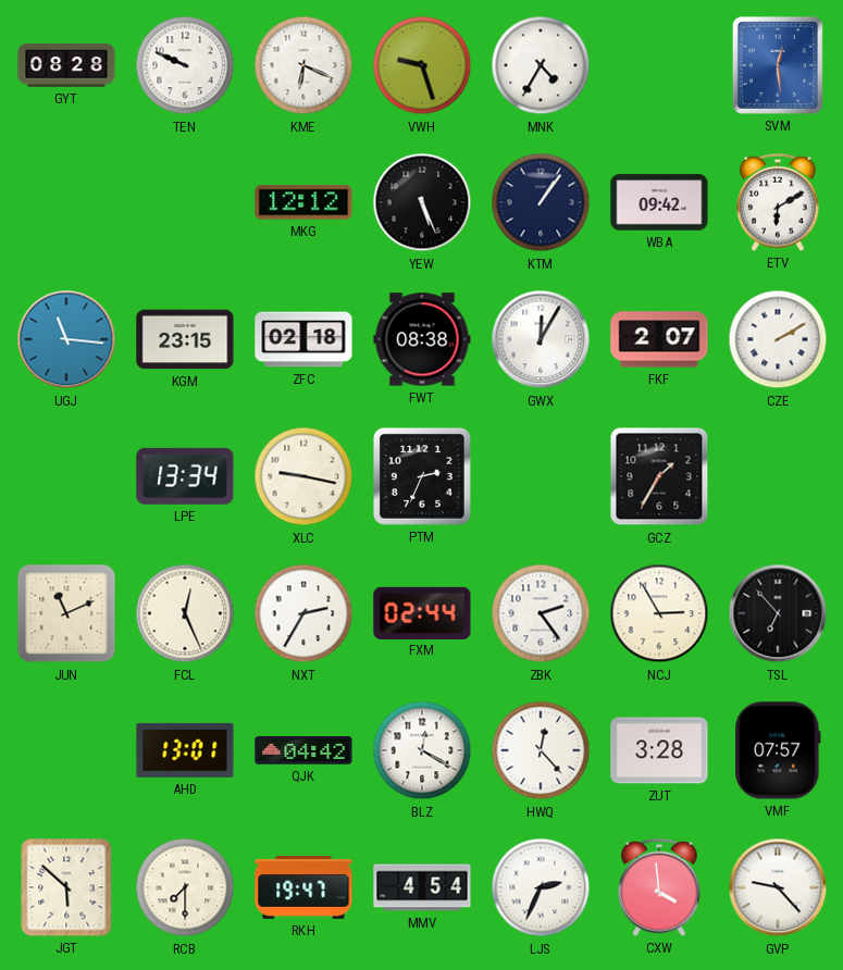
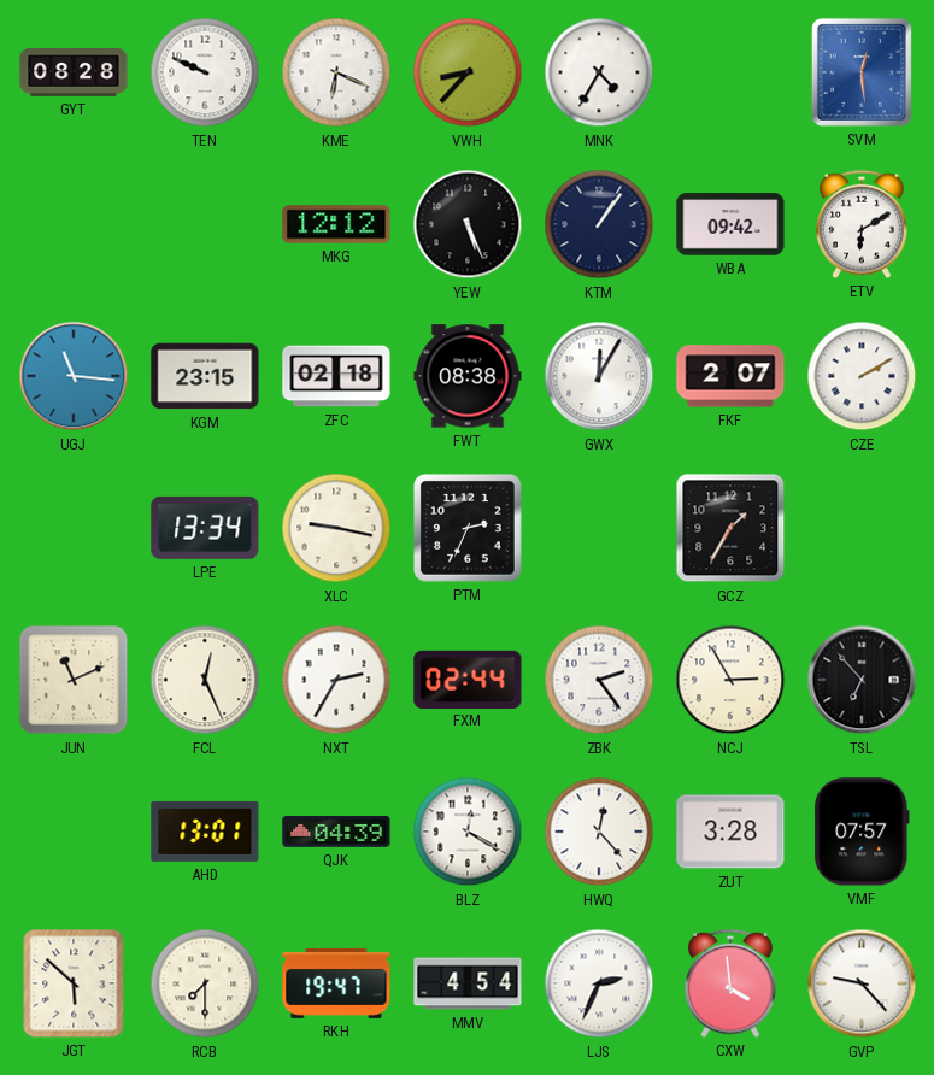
VWH: 9:27 -> 8:37
QJK: 04:42 -> 04:39
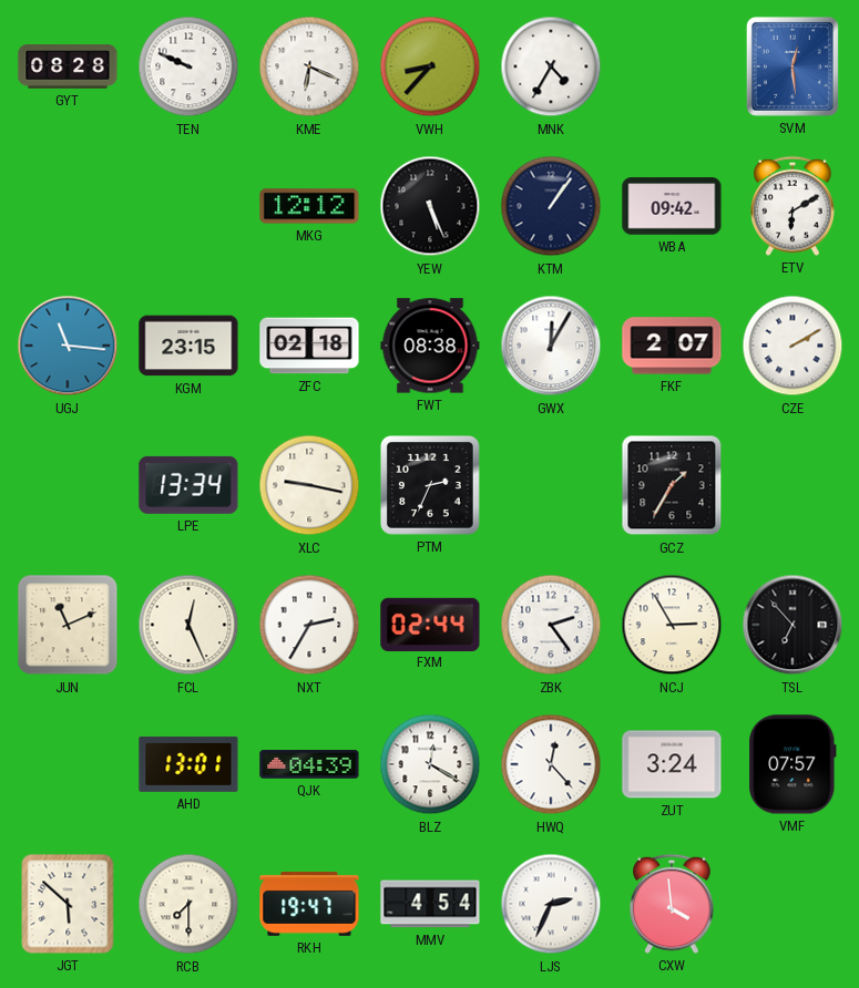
ZUT: 3:28 -> 3:24
GVP: 9:23 -> none
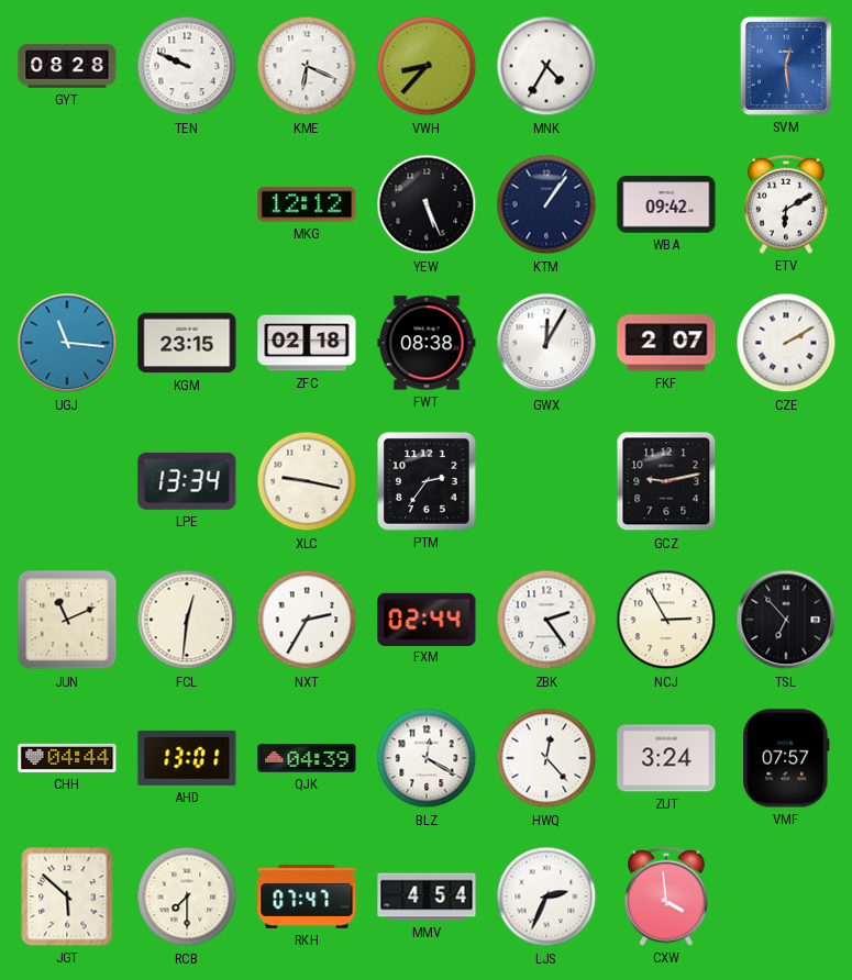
PTM: 2:34 -> 2:36
GCZ: 1:35 -> 9:13
FCL: 12:26 -> 12:31
CHH: none -> 04:44
RKH: 19:47 -> 07:47
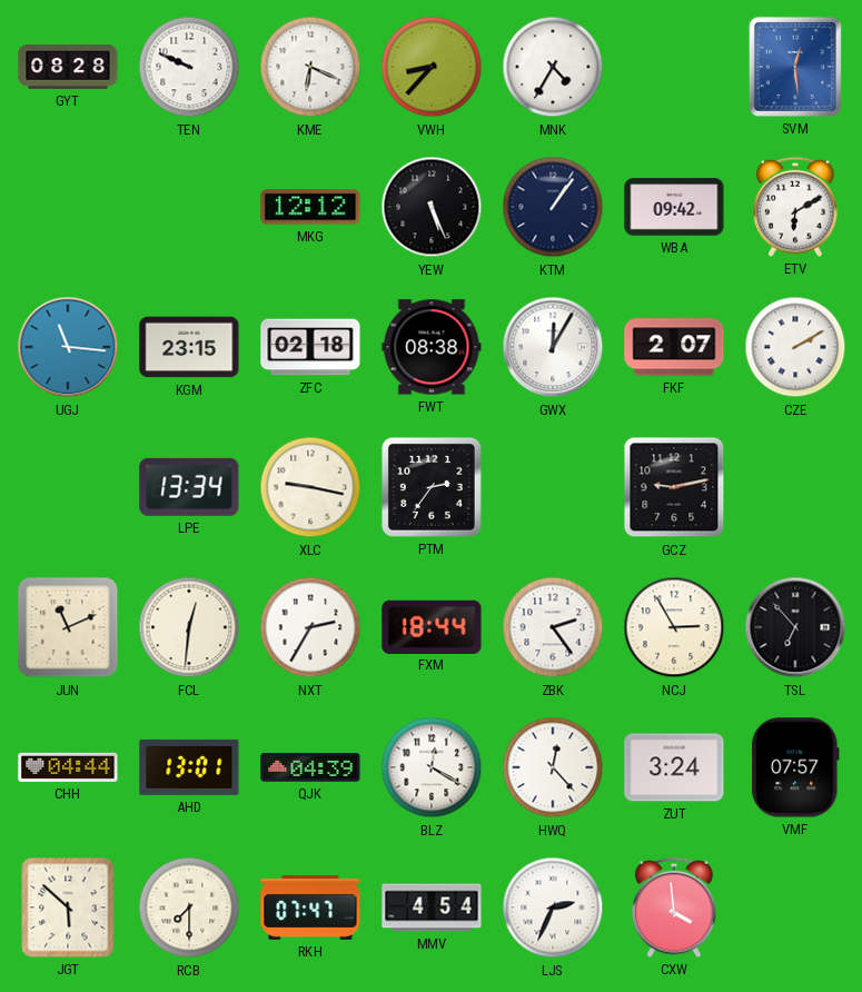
FXM: 02:44 -> 18:44
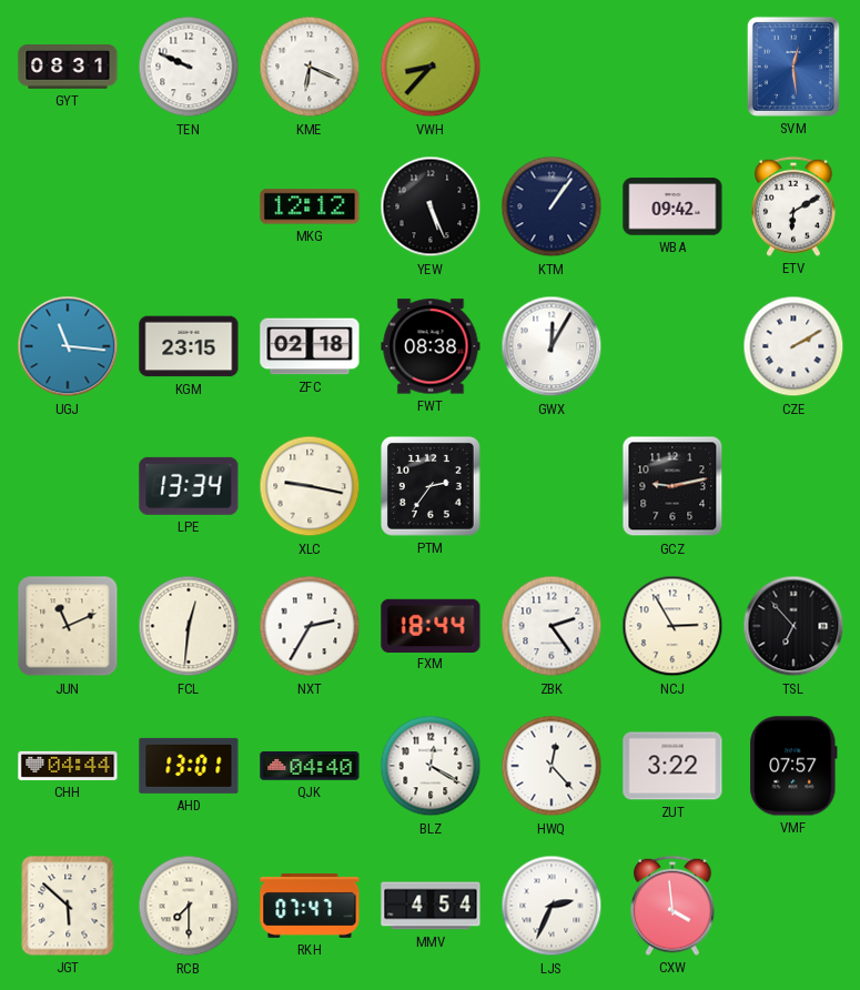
GYT: 08:28 -> 08:31
MNK: 4:35 -> none
FKF: 2:07 -> none
QJK: 04:39 -> 04:40
ZUT: 3:24 -> 3:22
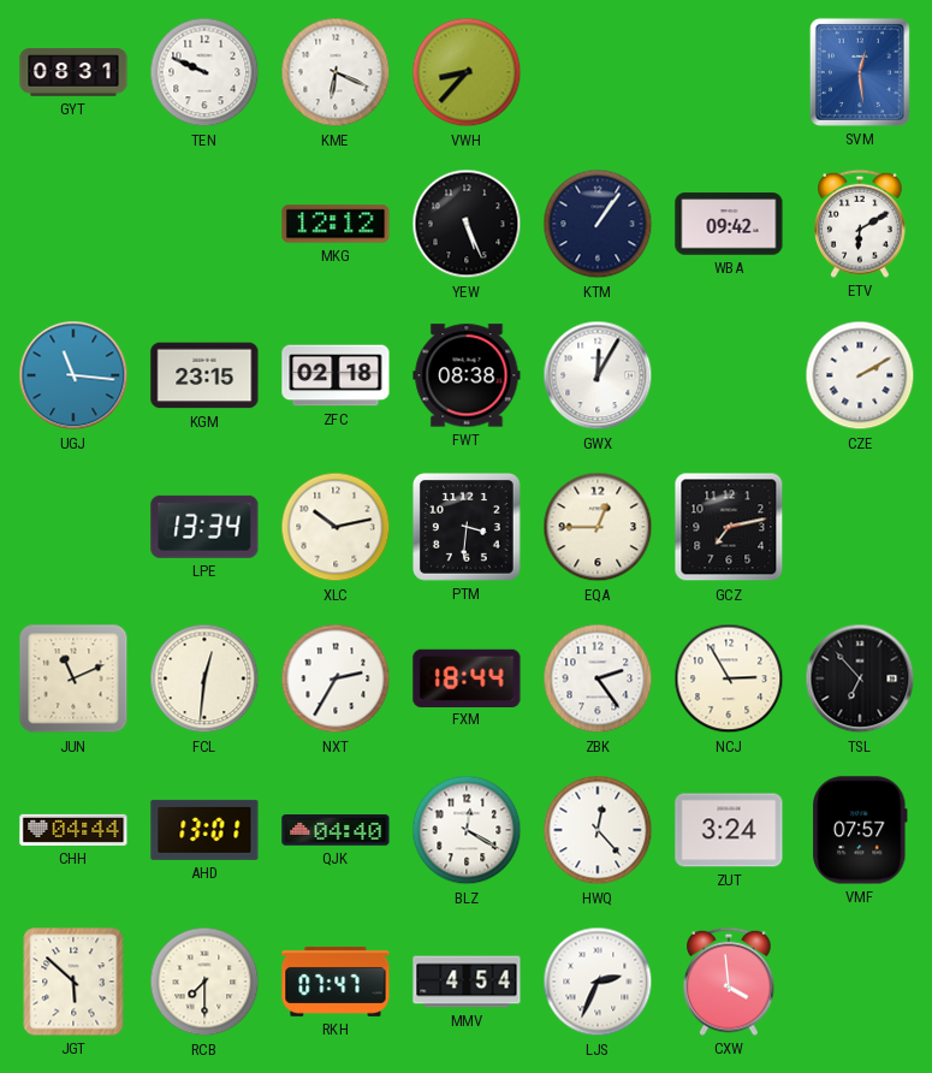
XLC: 9:17 -> 10:13
PTM: 2:36 -> 3:31
EQA: none -> 12:45
GCZ: 9:13 -> 7:13
ZUT: 3:22 -> 3:24
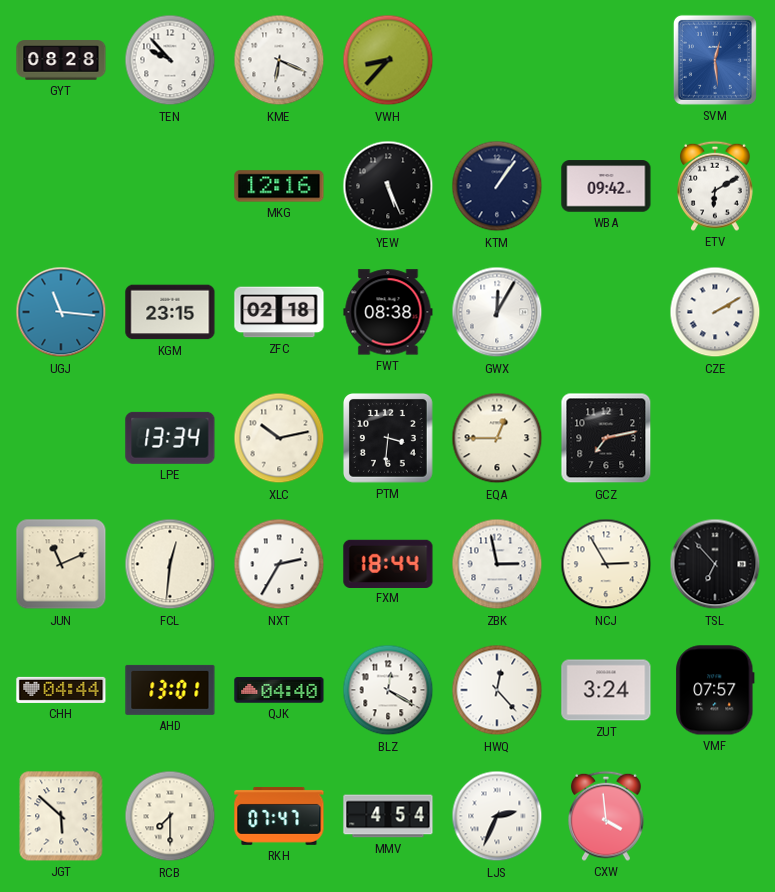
GYT: 08:31 -> 08:28
TEN: 9:49 -> 9:53
MKG: 12:12 -> 12:16
ZBK: 2:24 -> 2:58
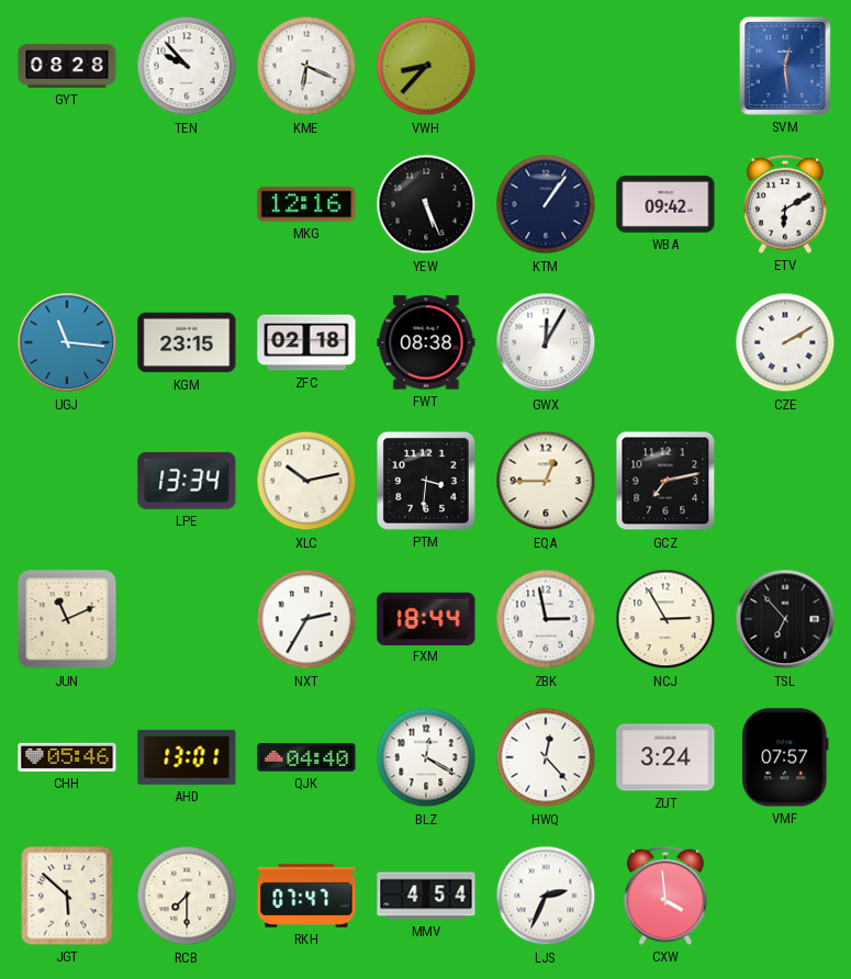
FCL: 12:31 -> none
CHH: 04:44 -> 05:46
